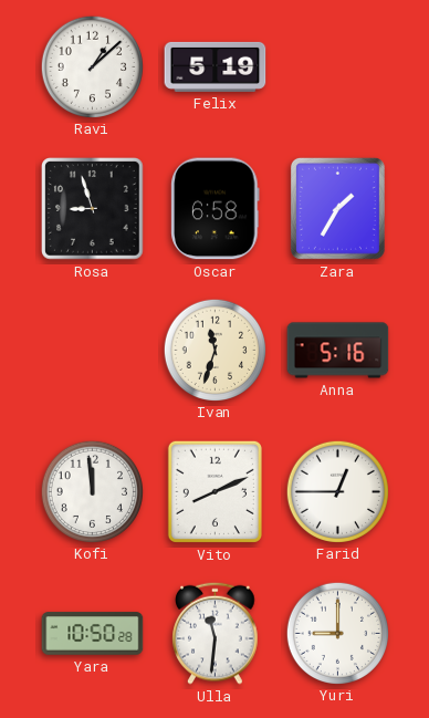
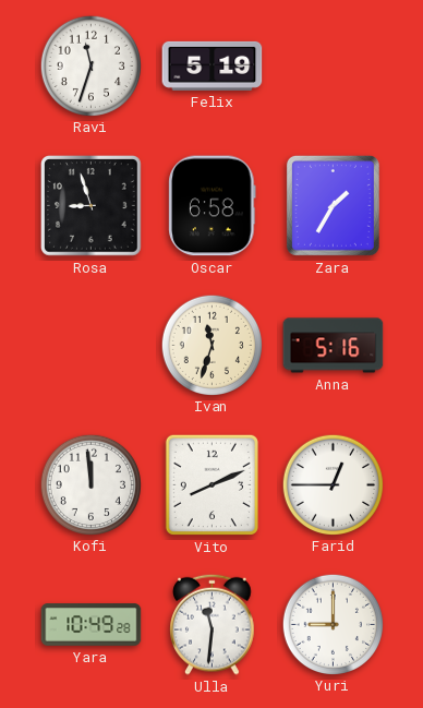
Ravi: 1:08 -> 11:33
Yara: 10:50 -> 10:49
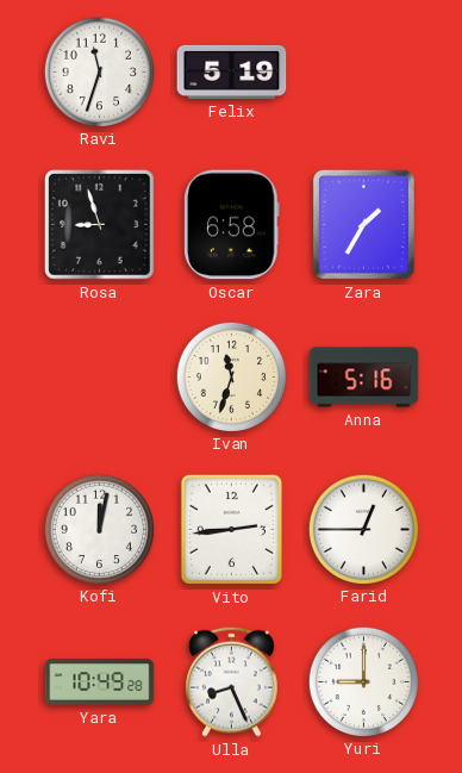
Kofi: 11:59 -> 12:02
Vito: 8:11 -> 2:44
Ulla: 11:31 -> 8:26
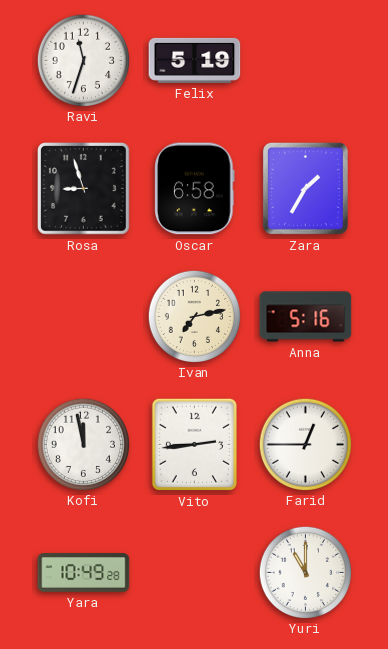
Ivan: 11:33 -> 7:13
Kofi: 12:02 -> 11:58
Ulla: 8:26 -> none
Yuri: 9:00 -> 11:00
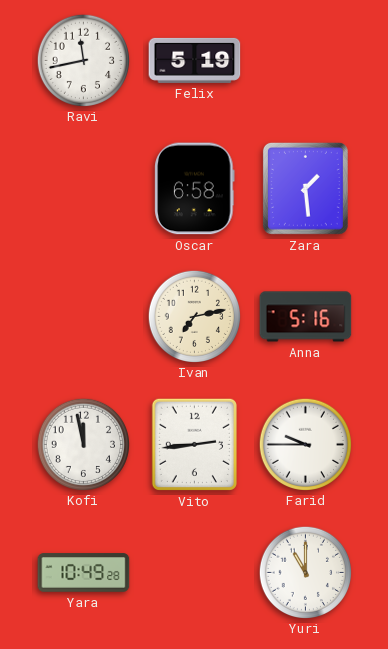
Ravi: 11:33 -> 11:43
Rosa: 8:57 -> none
Zara: 1:35 -> 1:29
Farid: 12:45 -> 9:45
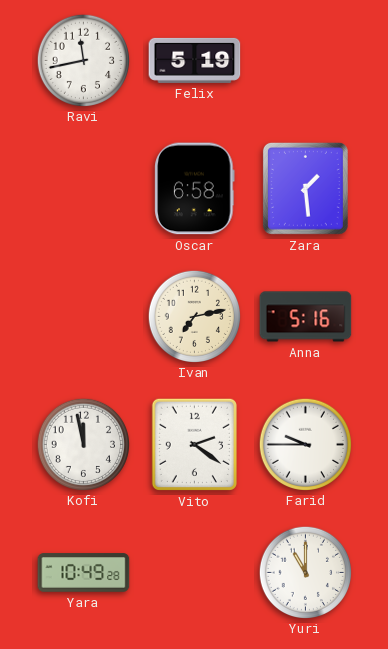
Vito: 2:44 -> 2:21
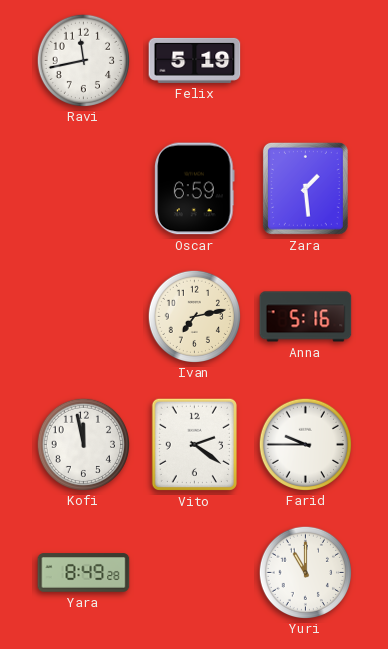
Oscar: 6:58 -> 6:59
Yara: 10:49 -> 8:49
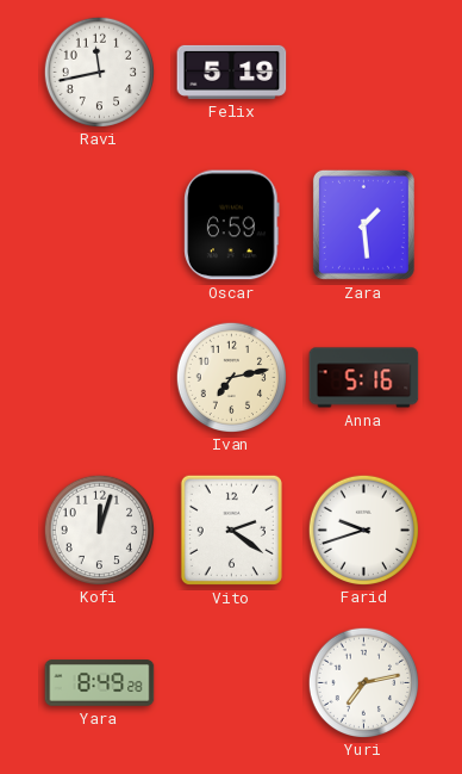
Kofi: 11:58 -> 12:03
Farid: 9:45 -> 9:42
Yuri: 11:00 -> 7:13
